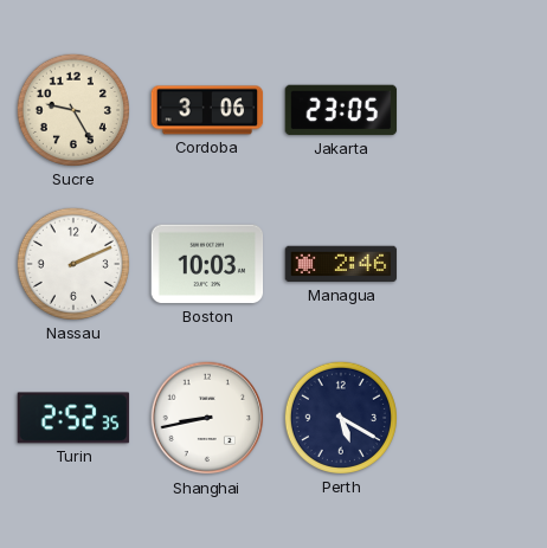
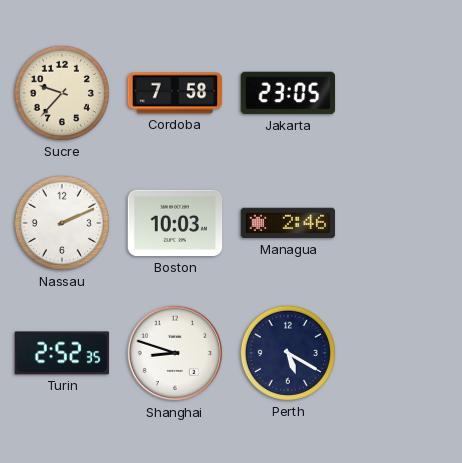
Sucre: 9:25 -> 9:37
Cordoba: 3:06 -> 7:58
Shanghai: 8:43 -> 8:48
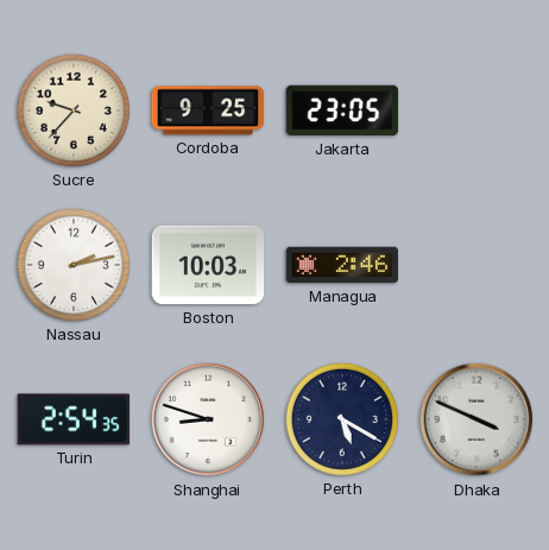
Cordoba: 7:58 -> 9:25
Nassau: 2:11 -> 2:13
Turin: 2:52 -> 2:54
Dhaka: none -> 3:49
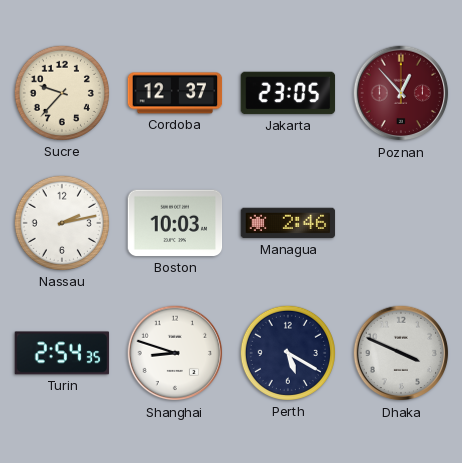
Cordoba: 9:25 -> 12:37
Poznan: none -> 12:53
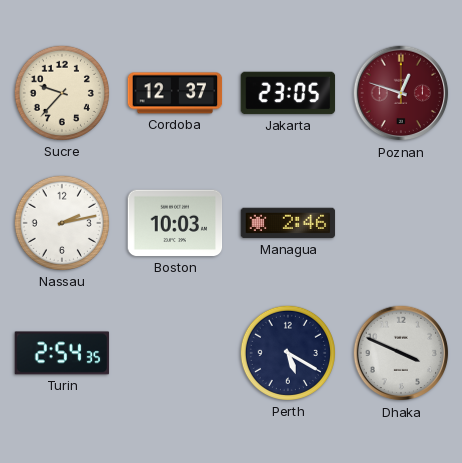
Poznan: 12:53 -> 12:48
Shanghai: 8:48 -> none
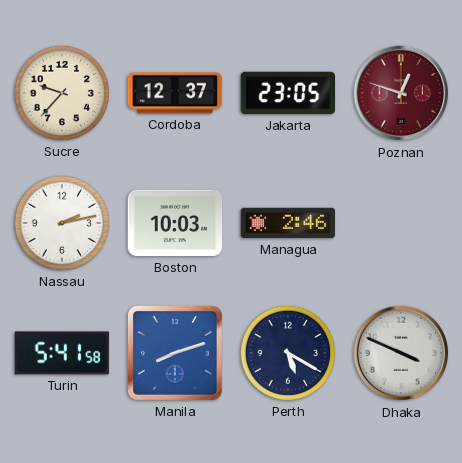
Turin: 2:54 -> 5:41
Manila: none -> 8:12
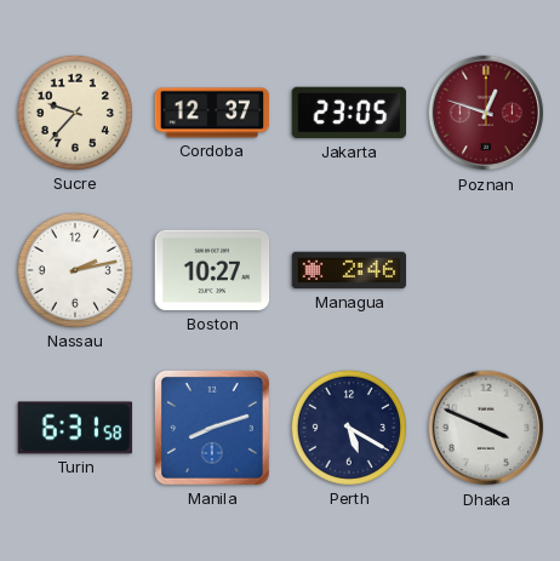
Boston: 10:03 -> 10:27
Turin: 5:41 -> 6:31
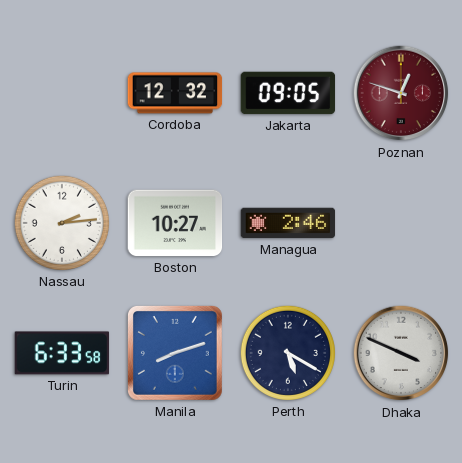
Sucre: 9:37 -> none
Cordoba: 12:37 -> 12:32
Jakarta: 23:05 -> 09:05
Nassau: 2:13 -> 2:14
Turin: 6:31 -> 6:33
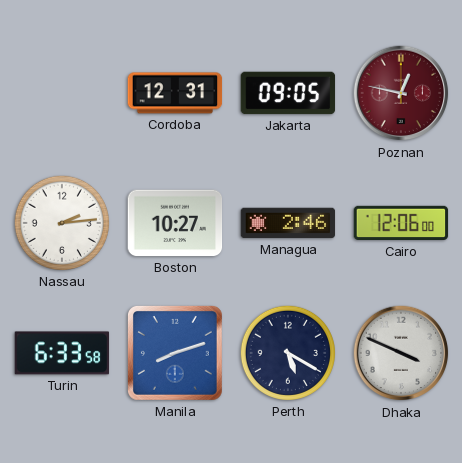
Cordoba: 12:32 -> 12:31
Poznan: 12:48 -> 12:47
Cairo: none -> 12:06
